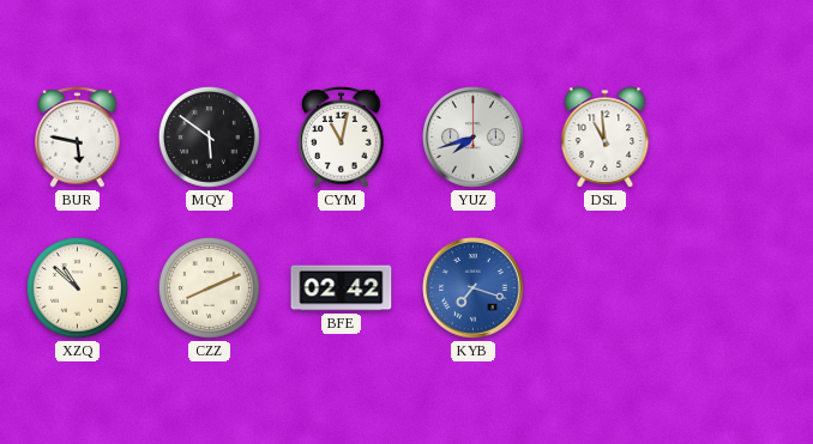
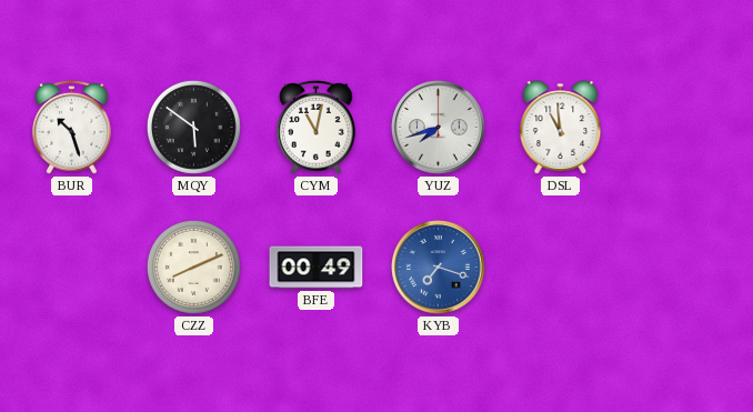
BUR: 5:47 -> 10:27
XZQ: 10:52 -> none
BFE: 02:42 -> 00:49
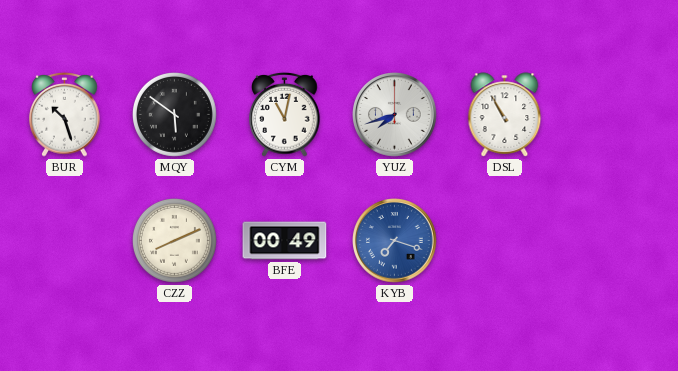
DSL: 10:59 -> 10:55
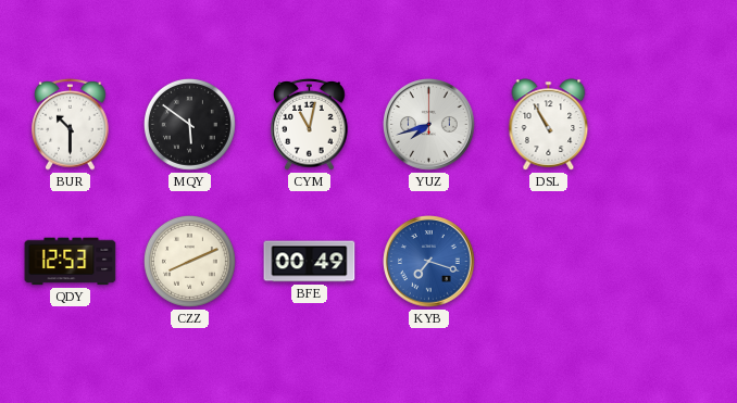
BUR: 10:27 -> 10:30
QDY: none -> 12:53
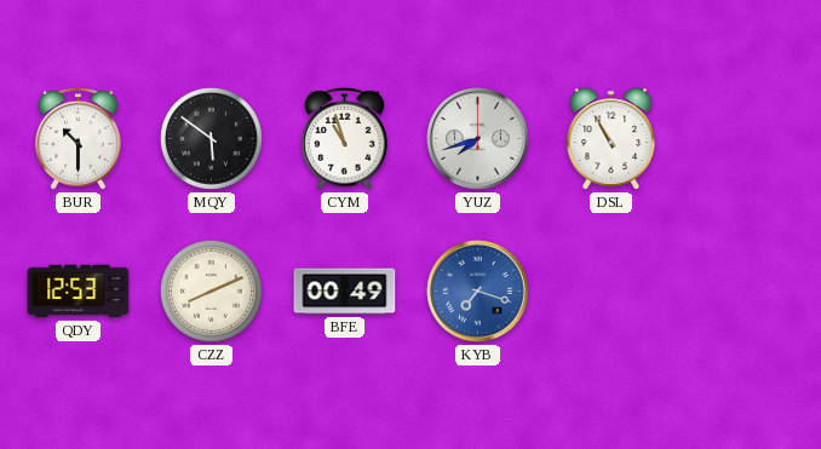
CYM: 11:02 -> 10:57
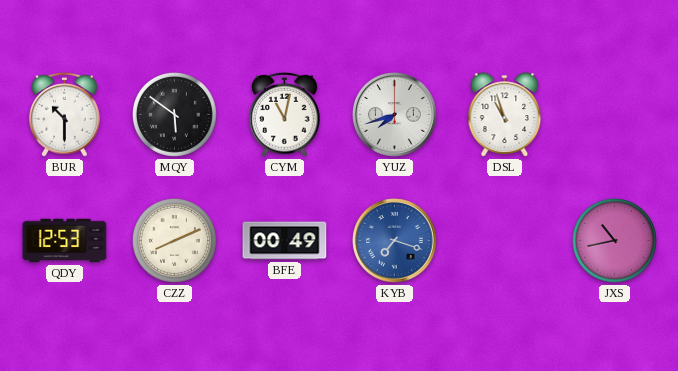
CYM: 10:57 -> 11:02
DSL: 10:55 -> 10:57
JXS: none -> 10:43
